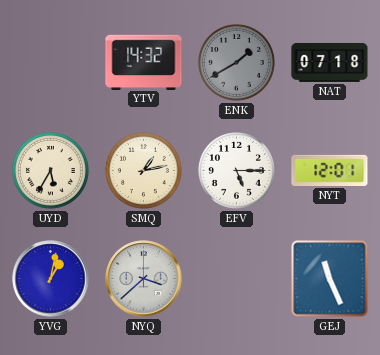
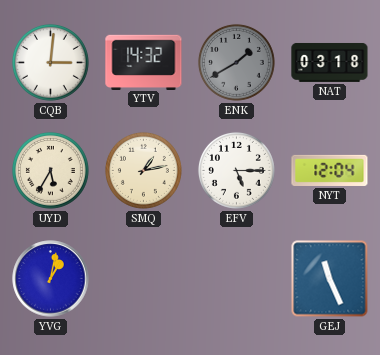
CQB: none -> 3:01
NAT: 07:18 -> 03:18
NYT: 12:01 -> 12:04
NYQ: 3:38 -> none
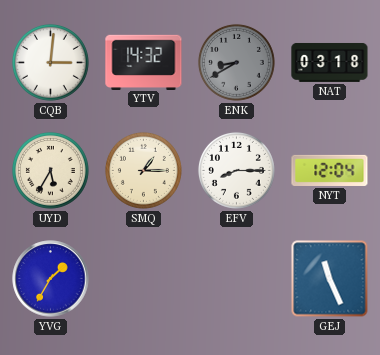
ENK: 1:40 -> 8:40
SMQ: 1:13 -> 1:15
EFV: 5:15 -> 8:15
YVG: 1:02 -> 1:35
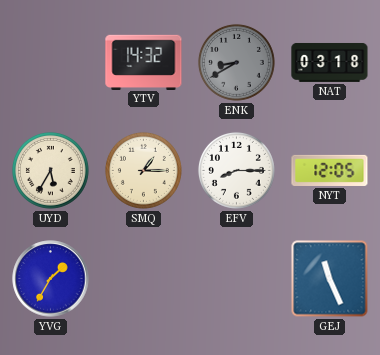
CQB: 3:01 -> none
NYT: 12:04 -> 12:05
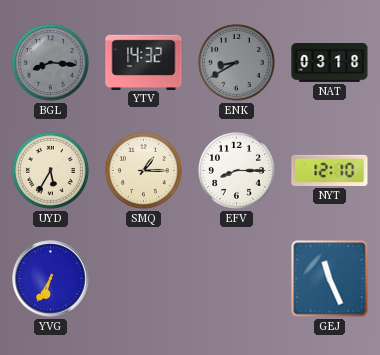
BGL: none -> 8:16
NYT: 12:05 -> 12:10
YVG: 1:35 -> 6:35
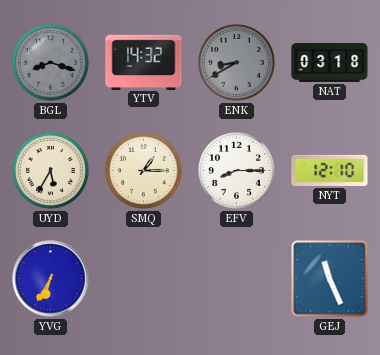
BGL: 8:16 -> 8:18
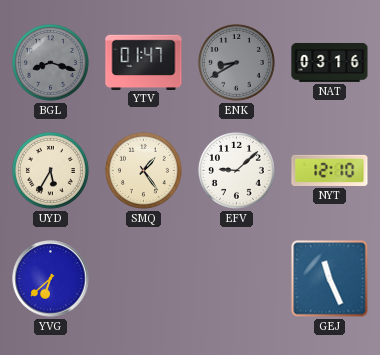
YTV: 14:32 -> 01:47
NAT: 03:18 -> 03:16
SMQ: 1:15 -> 1:24
EFV: 8:15 -> 9:08
YVG: 6:35 -> 6:38
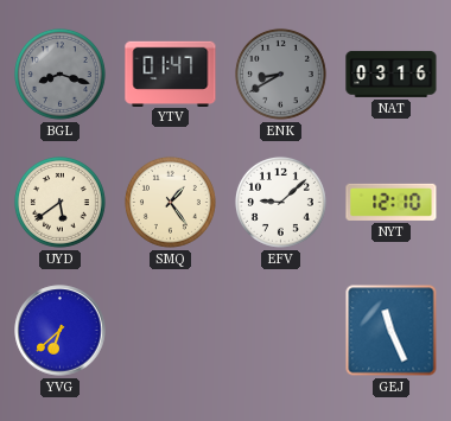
UYD: 5:35 -> 5:39
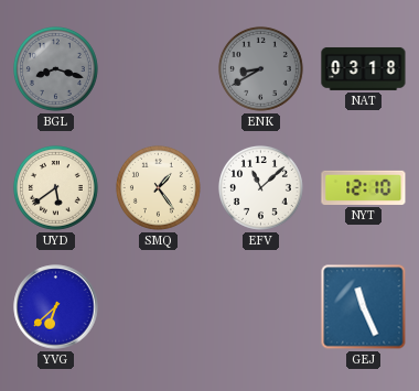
YTV: 01:47 -> none
NAT: 03:16 -> 03:18
EFV: 9:08 -> 11:08
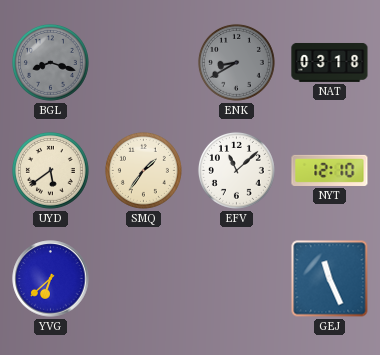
SMQ: 1:24 -> 1:36
